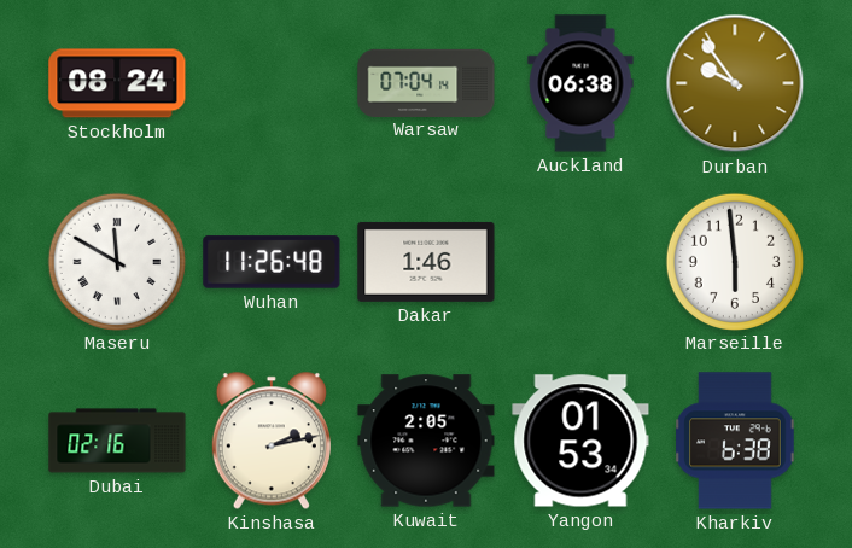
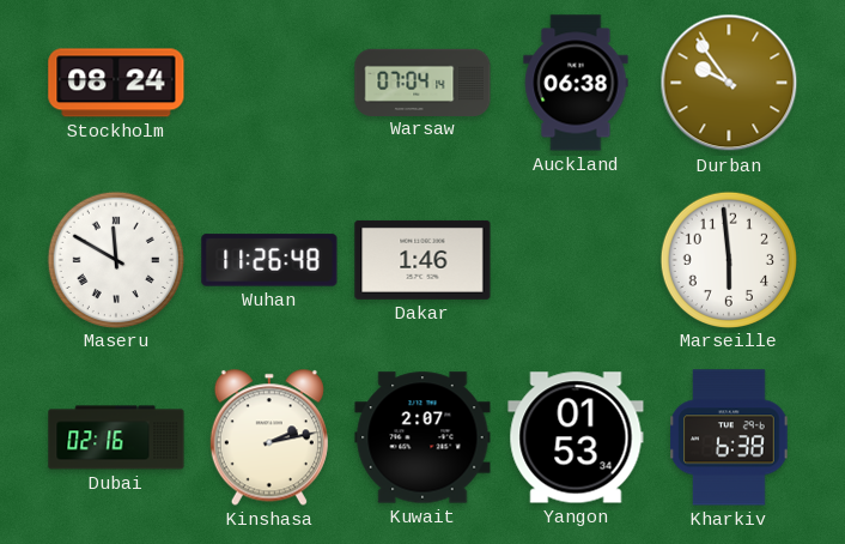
Kuwait: 2:05 -> 2:07
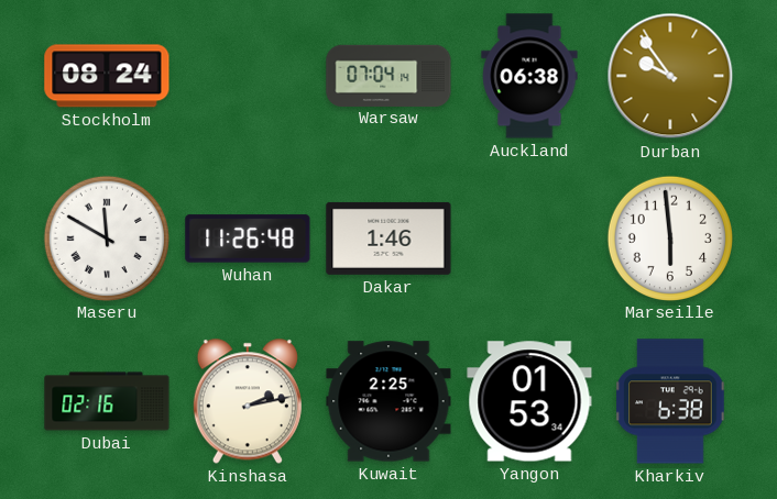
Kuwait: 2:07 -> 2:25
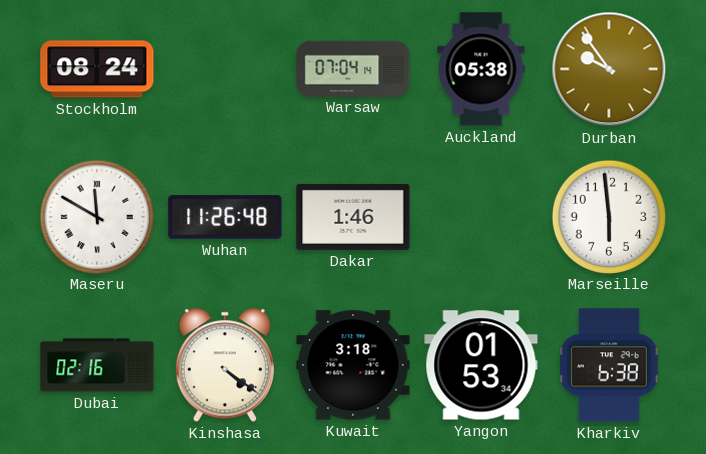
Auckland: 06:38 -> 05:38
Kinshasa: 2:13 -> 4:21
Kuwait: 2:25 -> 3:18
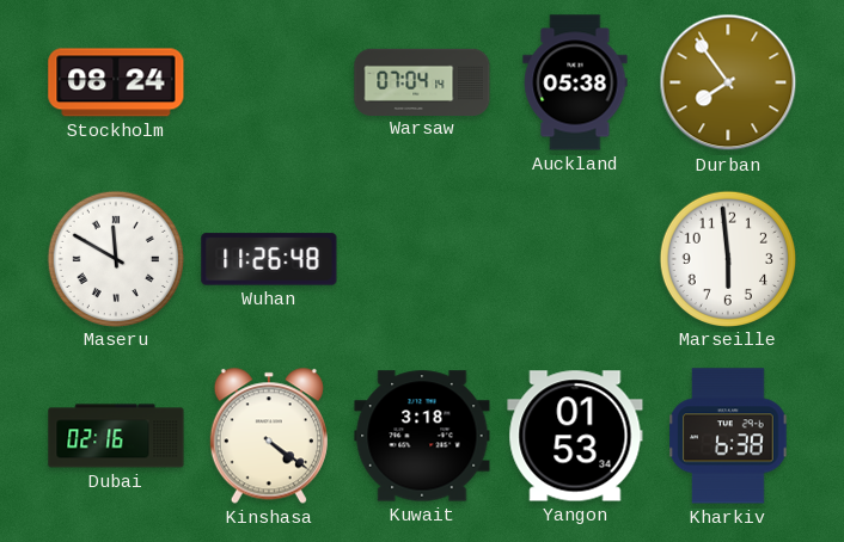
Durban: 9:54 -> 7:54
Dakar: 1:46 -> none
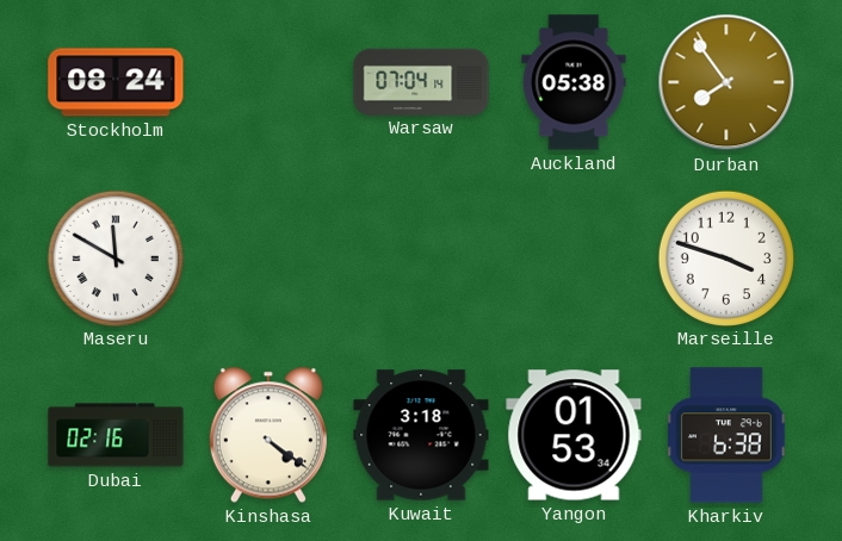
Wuhan: 11:26 -> none
Marseille: 5:59 -> 3:48
